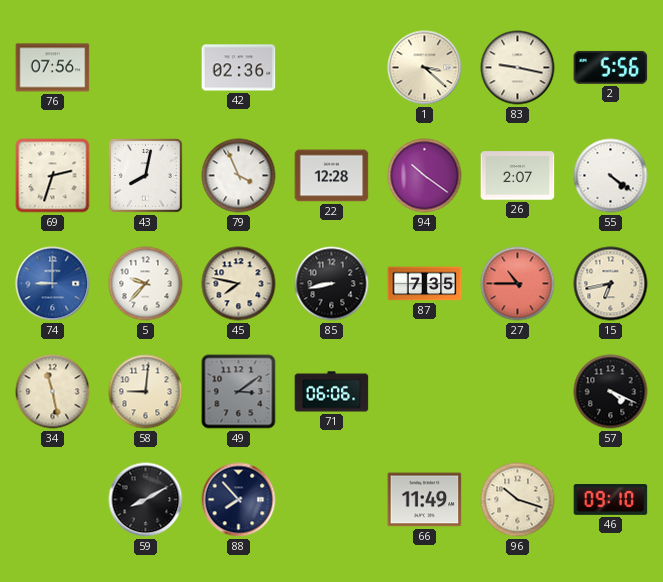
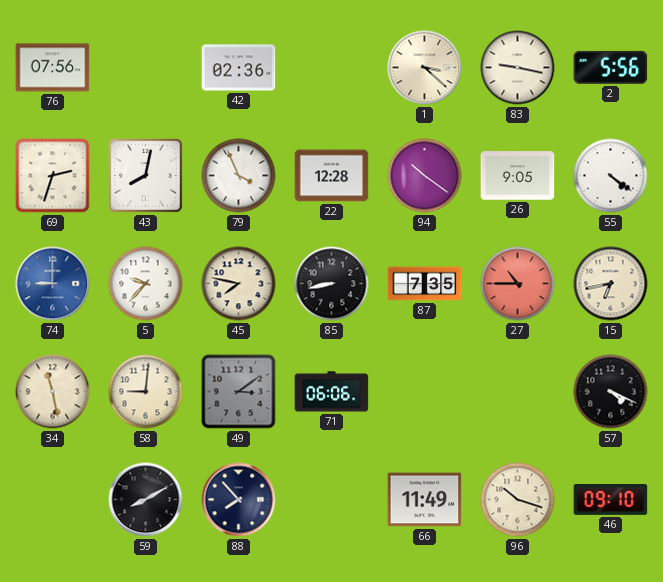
26: 2:07 -> 9:05
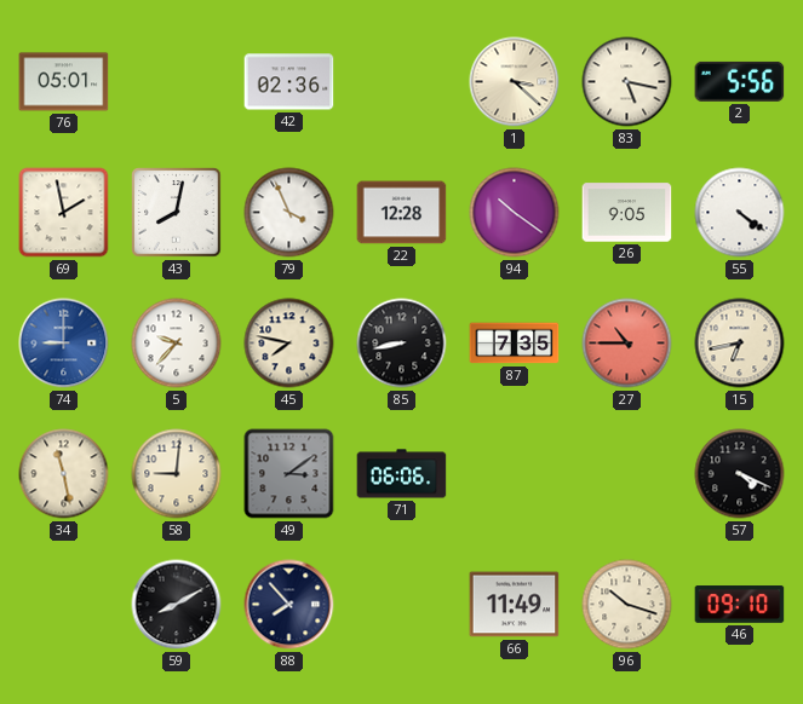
76: 07:56 -> 05:01
83: 9:17 -> 5:17
69: 2:33 -> 1:58
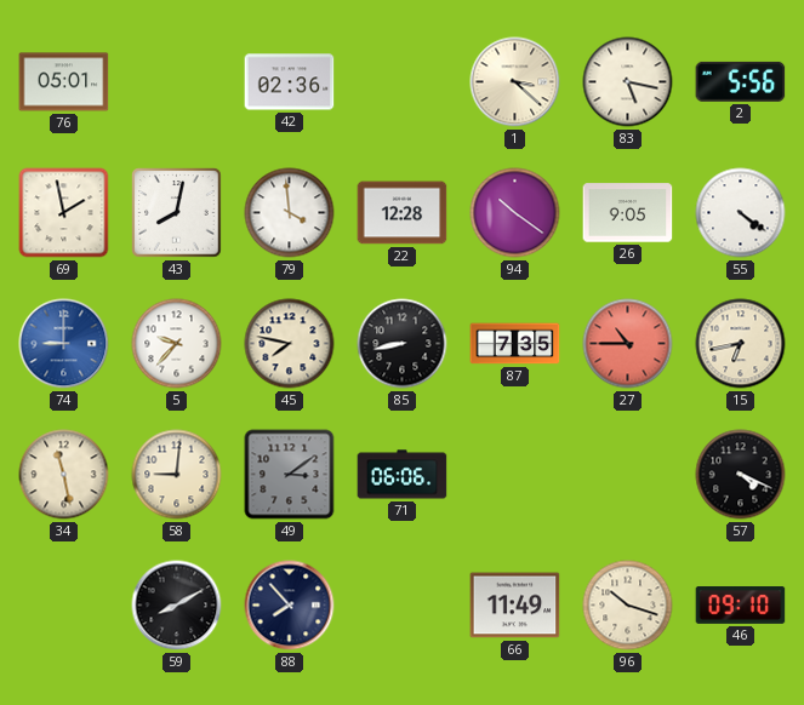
79: 3:56 -> 3:59
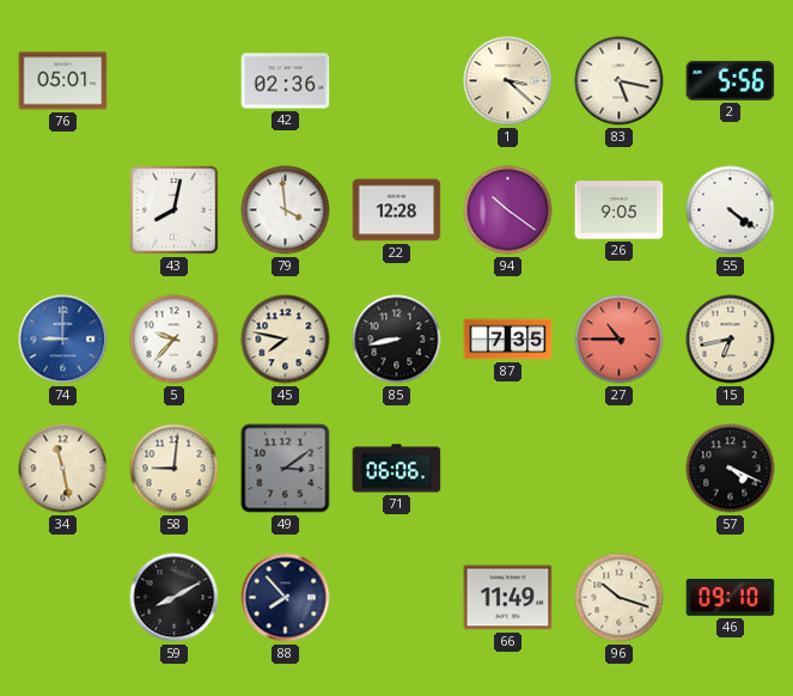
69: 1:58 -> none
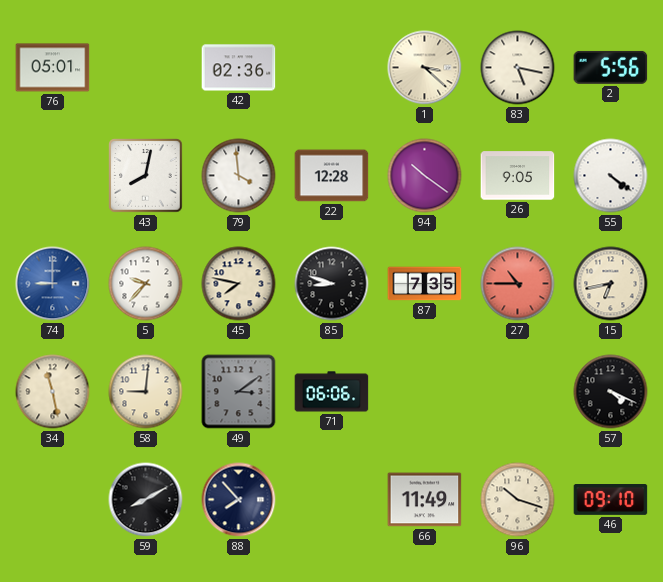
85: 8:43 -> 8:48
